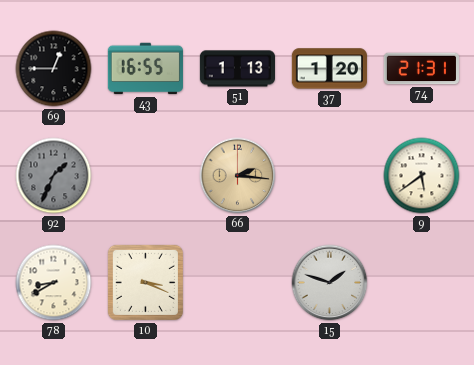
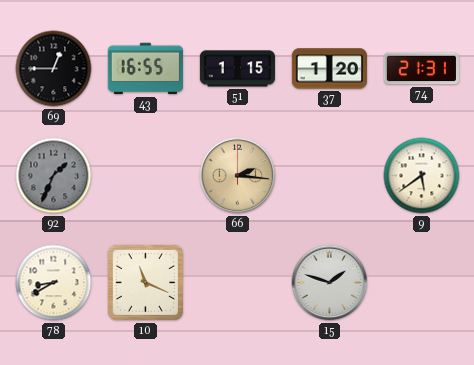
51: 1:13 -> 1:15
10: 3:19 -> 11:19
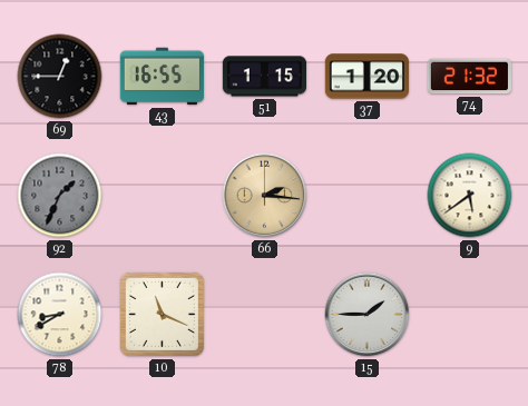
74: 21:31 -> 21:32
15: 1:48 -> 1:45
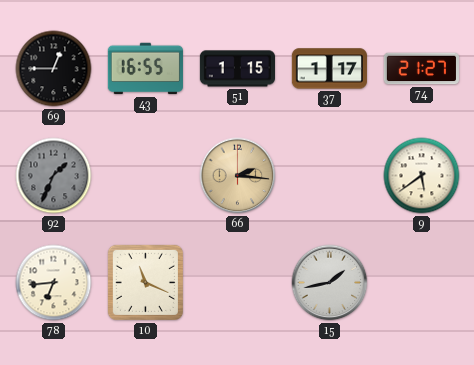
37: 1:20 -> 1:17
74: 21:32 -> 21:27
78: 8:40 -> 6:44
15: 1:45 -> 1:43
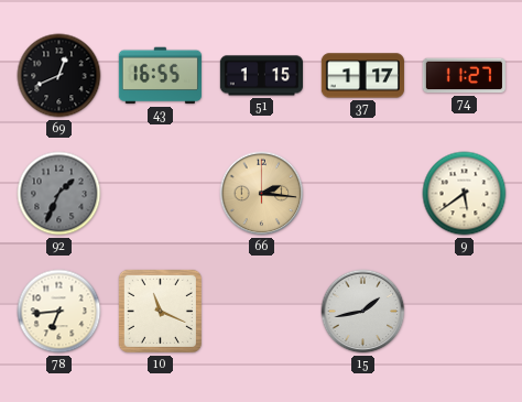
69: 12:45 -> 12:41
74: 21:27 -> 11:27
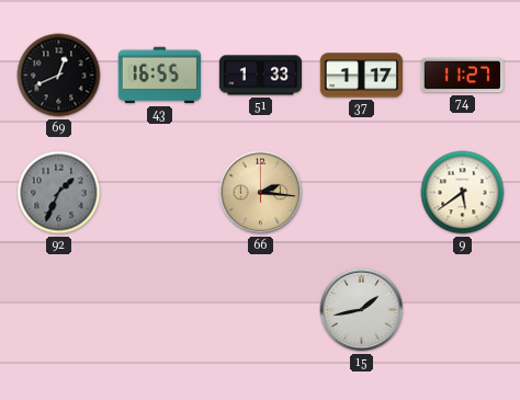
51: 1:15 -> 1:33
78: 6:44 -> none
10: 11:19 -> none
